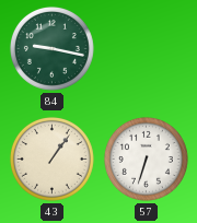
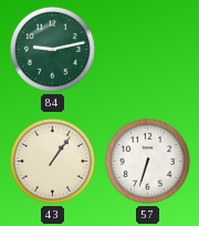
84: 9:17 -> 9:13
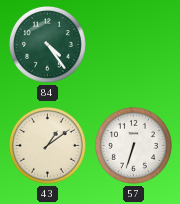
84: 9:13 -> 4:24
43: 1:06 -> 1:09
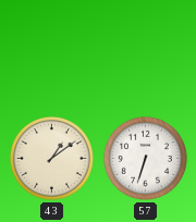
84: 4:24 -> none
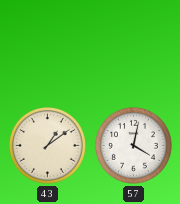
57: 6:33 -> 4:02
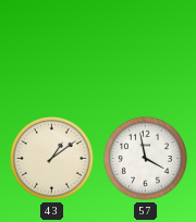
57: 4:02 -> 3:58
